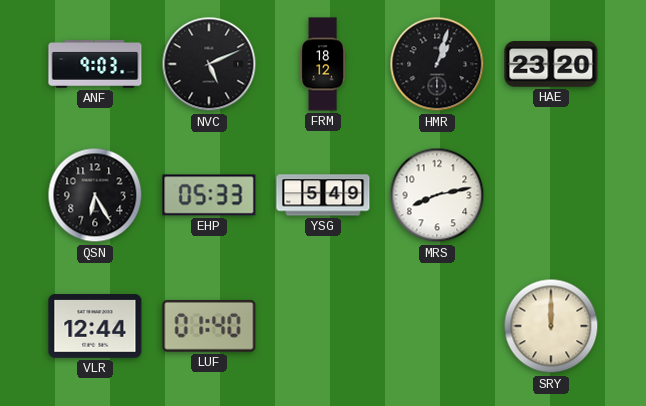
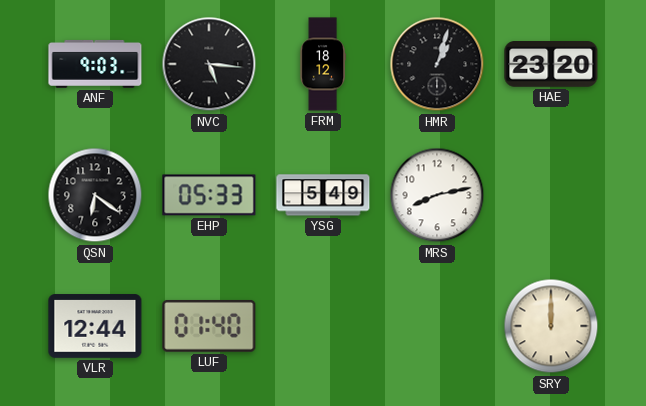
NVC: 5:11 -> 5:16
QSN: 6:25 -> 6:21
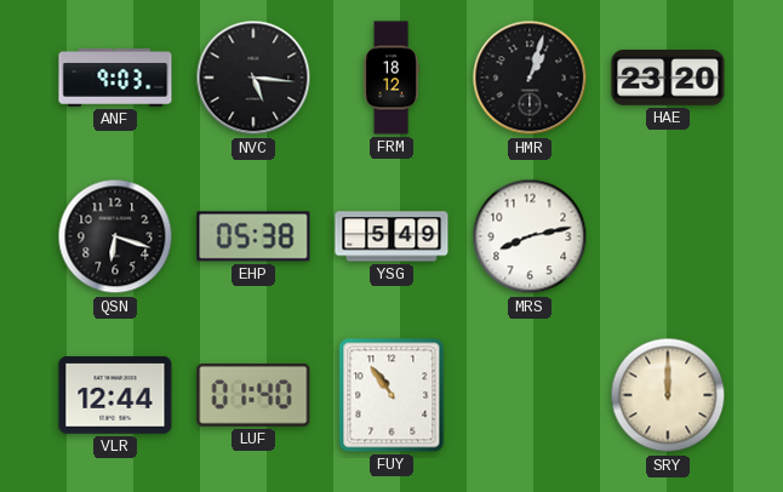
QSN: 6:21 -> 6:18
EHP: 05:33 -> 05:38
FUY: none -> 10:54
